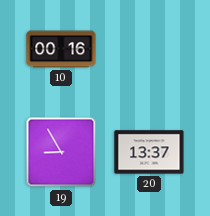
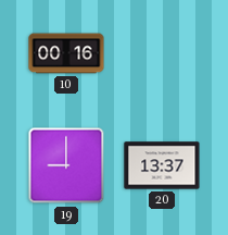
19: 8:55 -> 9:00
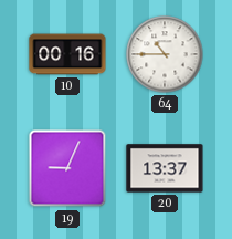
64: none -> 10:45
19: 9:00 -> 9:04
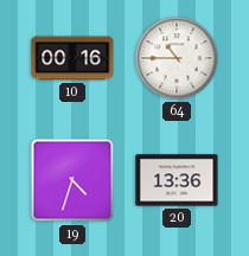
19: 9:04 -> 4:33
20: 13:37 -> 13:36
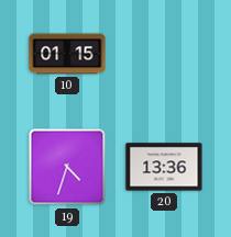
10: 00:16 -> 01:15
64: 10:45 -> none
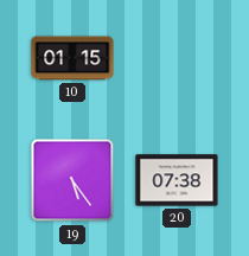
19: 4:33 -> 5:24
20: 13:36 -> 07:38
